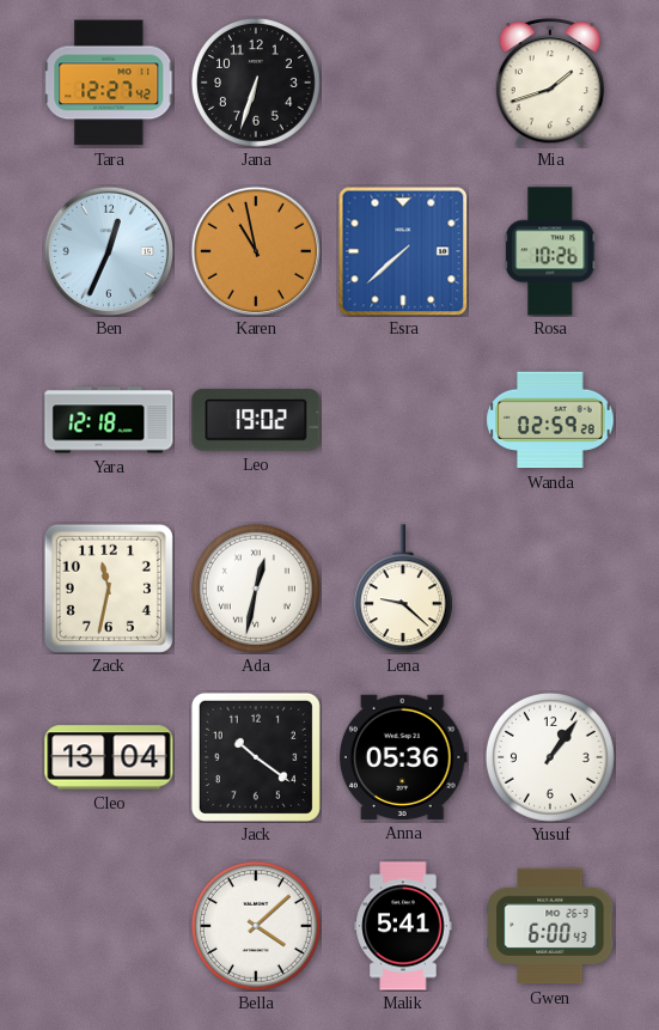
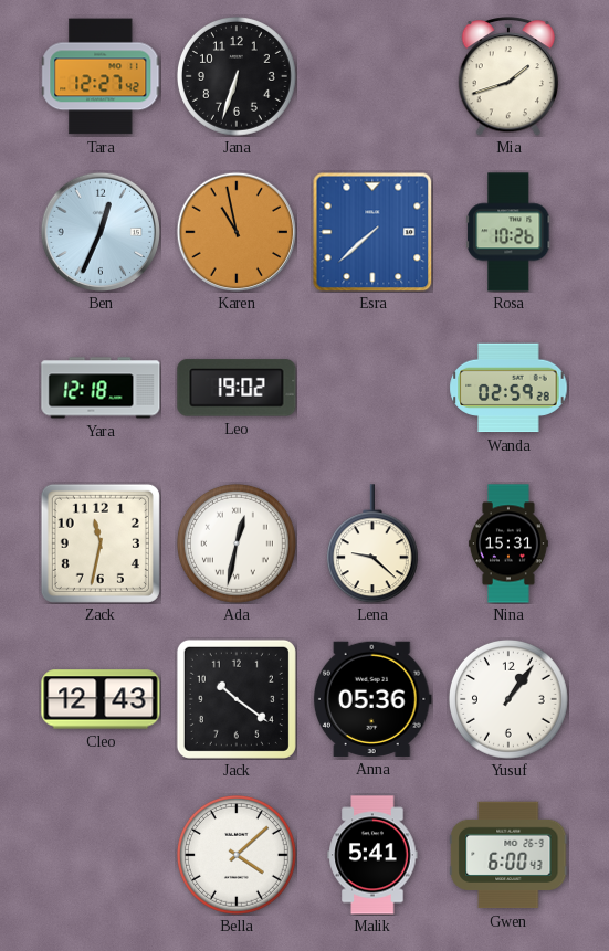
Nina: none -> 15:31
Cleo: 13:04 -> 12:43
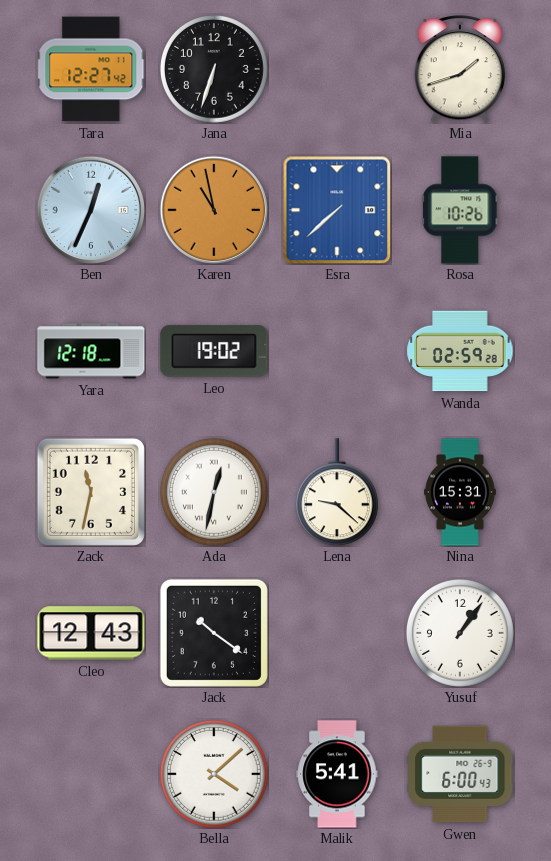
Anna: 05:36 -> none
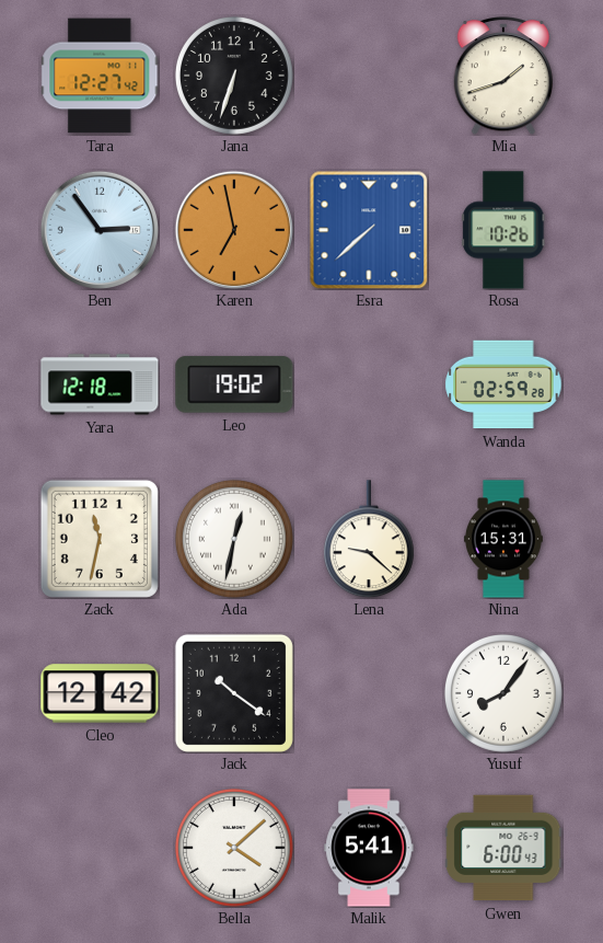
Ben: 12:34 -> 2:54
Karen: 10:58 -> 6:58
Cleo: 12:43 -> 12:42
Yusuf: 1:06 -> 8:06
